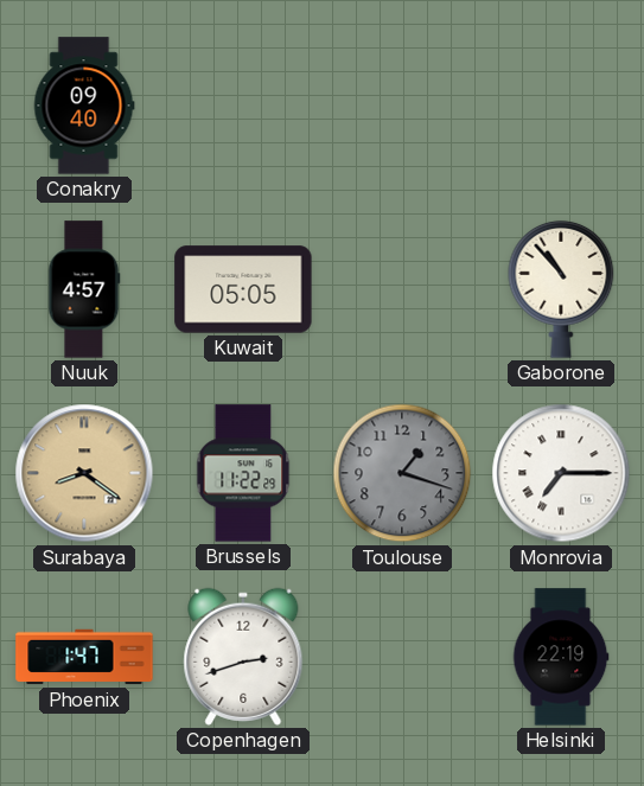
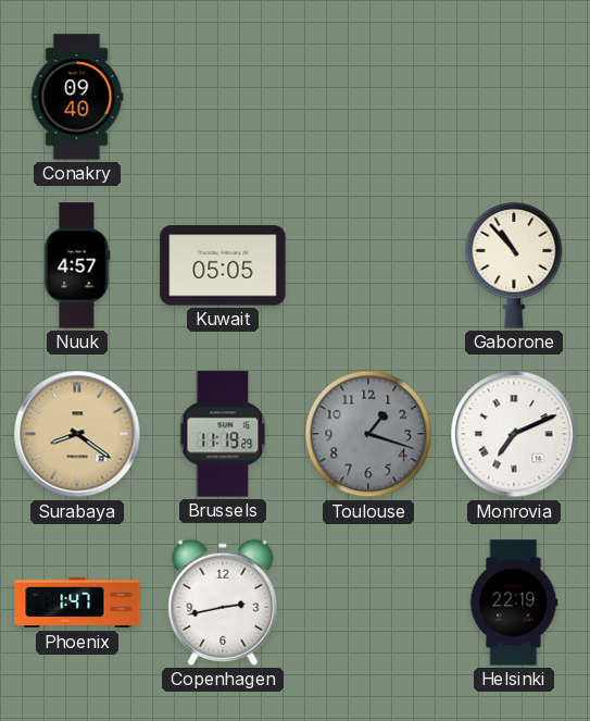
Brussels: 11:22 -> 11:19
Monrovia: 7:15 -> 7:11
Copenhagen: 2:42 -> 2:43
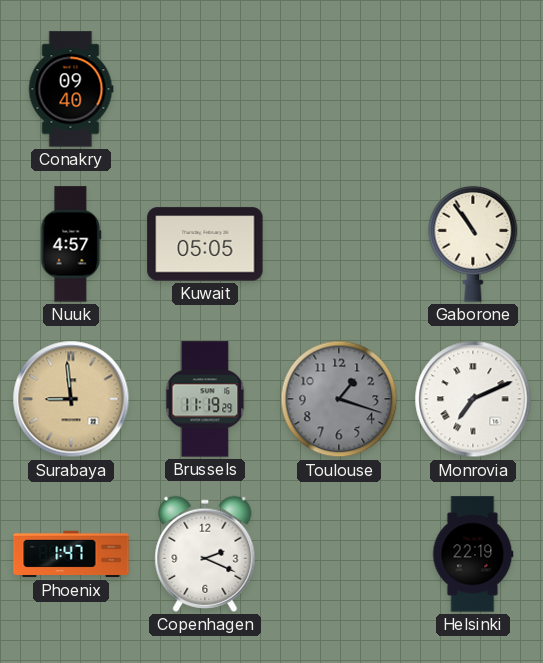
Gaborone: 10:53 -> 10:54
Surabaya: 8:21 -> 8:59
Copenhagen: 2:43 -> 2:19
